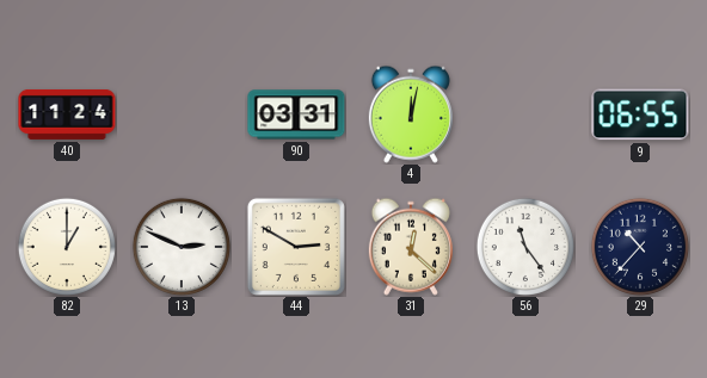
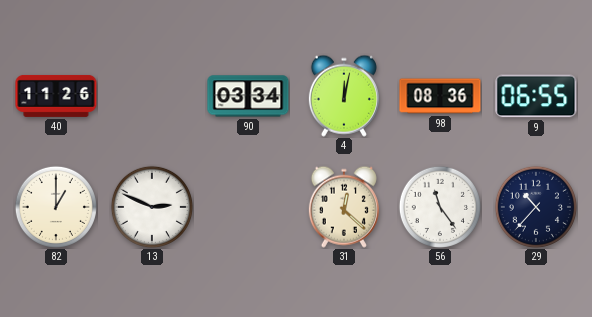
40: 11:24 -> 11:26
90: 03:31 -> 03:34
98: none -> 08:36
44: 2:50 -> none
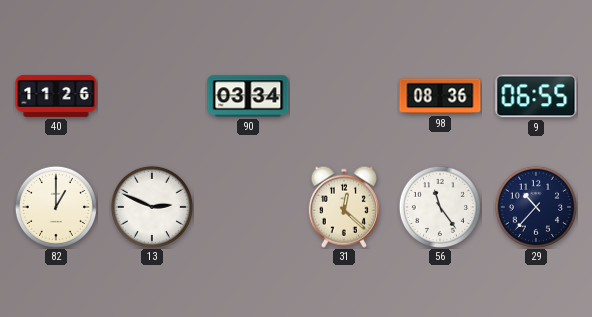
4: 12:02 -> none
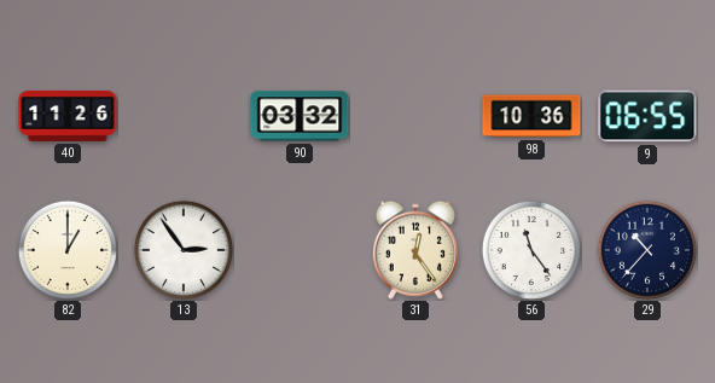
90: 03:34 -> 03:32
98: 08:36 -> 10:36
13: 2:49 -> 2:54
31: 12:22 -> 12:24
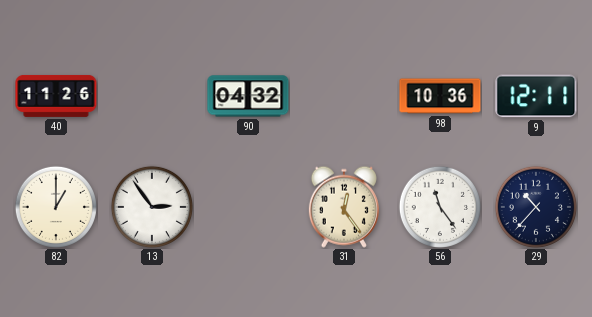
90: 03:32 -> 04:32
9: 06:55 -> 12:11
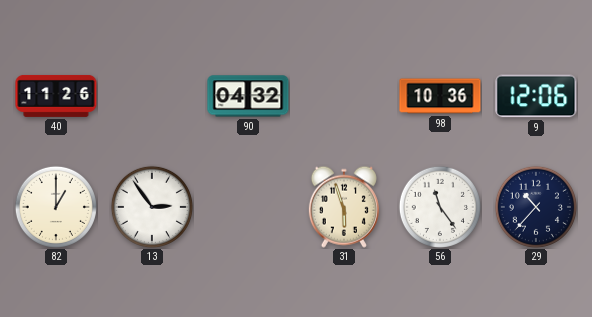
9: 12:11 -> 12:06
31: 12:24 -> 5:57
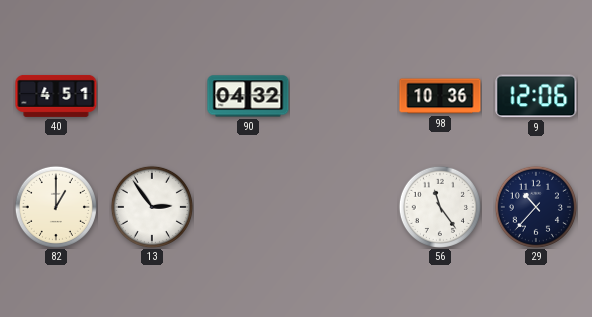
40: 11:26 -> 4:51
31: 5:57 -> none
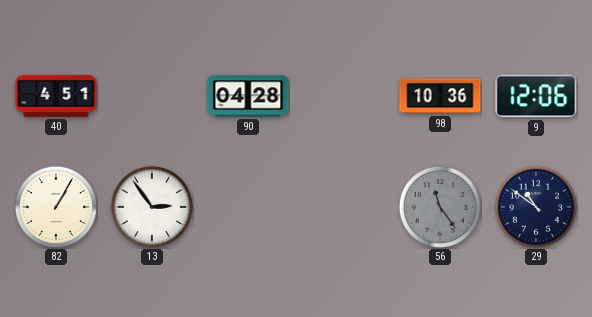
90: 04:32 -> 04:28
82: 1:00 -> 1:05
56 dial: white -> grey
29: 10:37 -> 10:51
